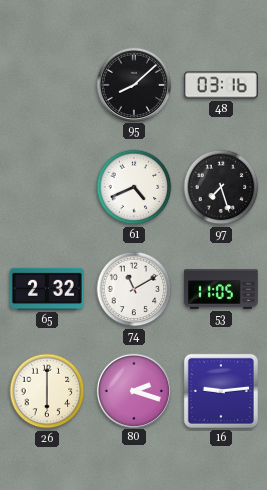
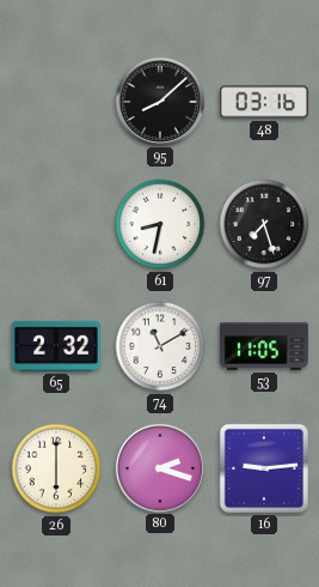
61: 4:41 -> 8:32
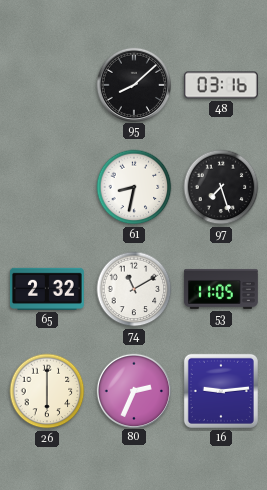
80: 2:18 -> 2:34
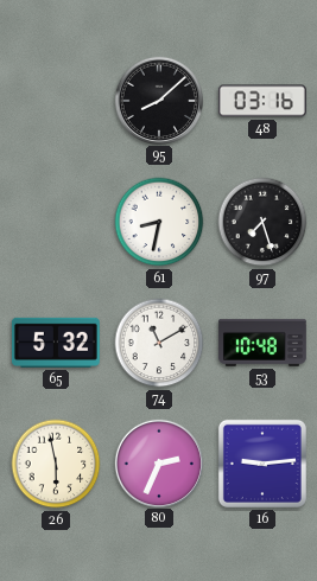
65: 2:32 -> 5:32
53: 11:05 -> 10:48
26: 6:00 -> 5:58
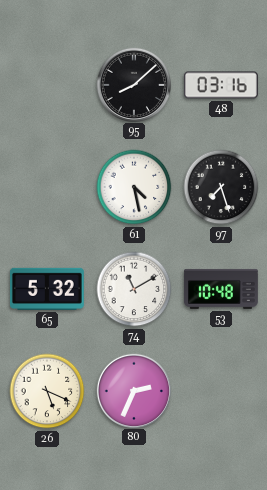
61: 8:32 -> 4:28
26: 5:58 -> 5:19
16: 9:14 -> none
